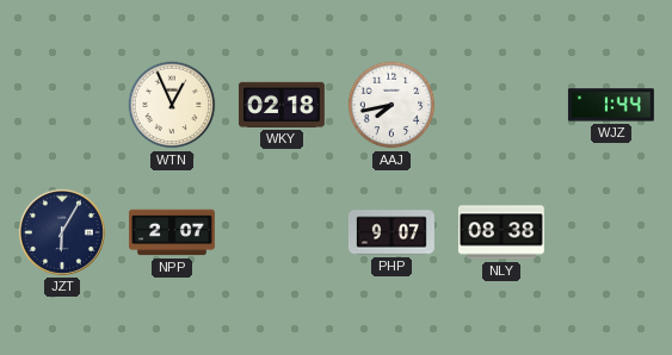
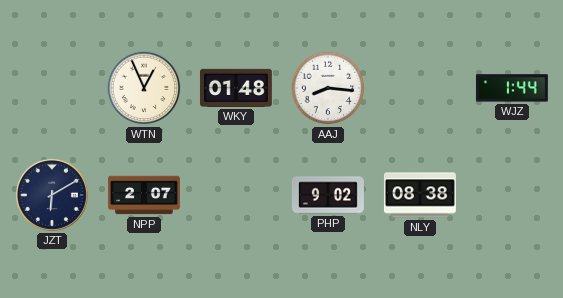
WKY: 02:18 -> 01:48
AAJ: 7:43 -> 8:16
JZT: 6:05 -> 6:10
PHP: 9:07 -> 9:02
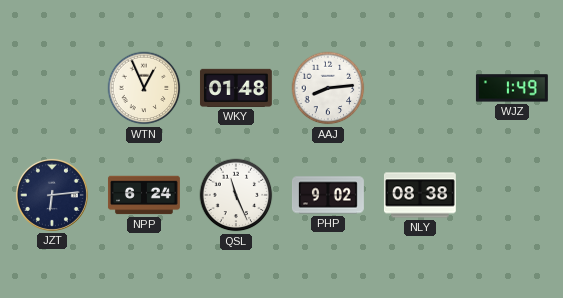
AAJ: 8:16 -> 8:14
WJZ: 1:44 -> 1:49
JZT: 6:10 -> 6:14
NPP: 2:07 -> 6:24
QSL: none -> 11:26
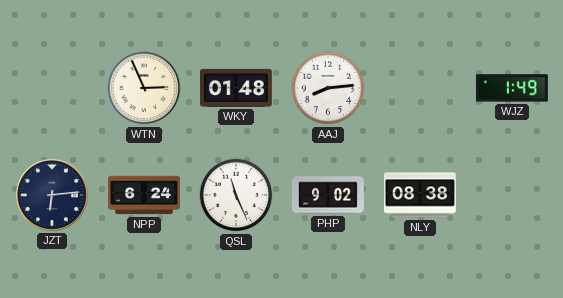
WTN: 12:56 -> 2:56
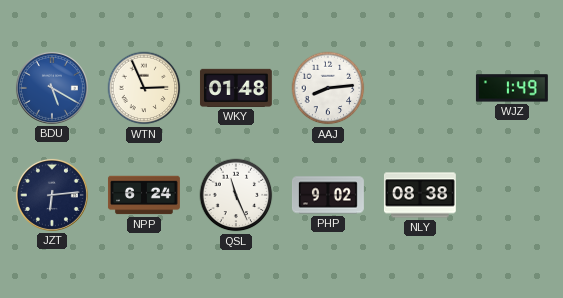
BDU: none -> 5:20
